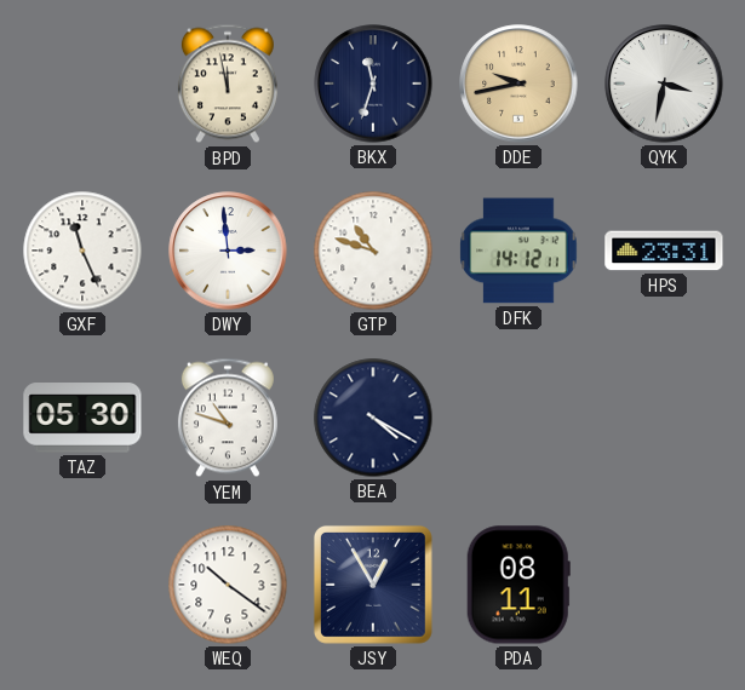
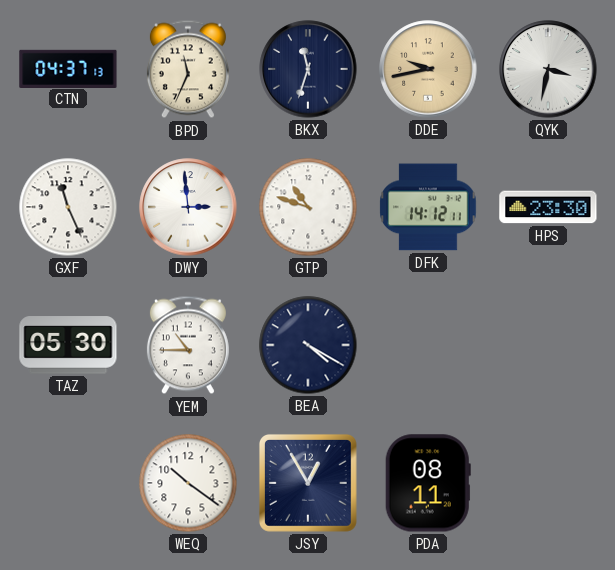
CTN: none -> 04:37
BPD: 11:58 -> 11:34
HPS: 23:31 -> 23:30
YEM: 10:48 -> 10:45
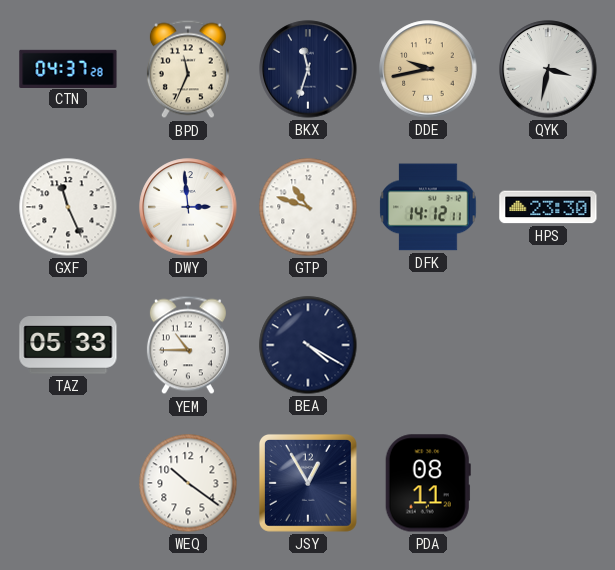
CTN: 04:37:13 -> 04:37:28
TAZ: 05:30 -> 05:33
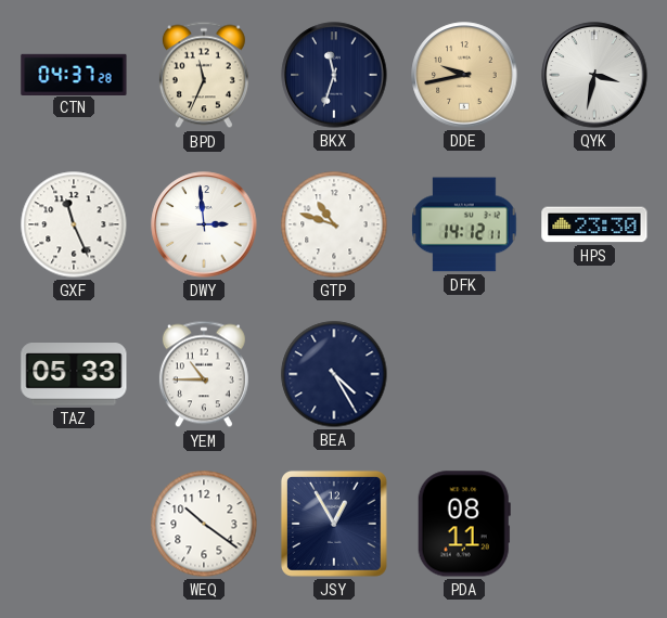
BEA: 4:20 -> 4:25
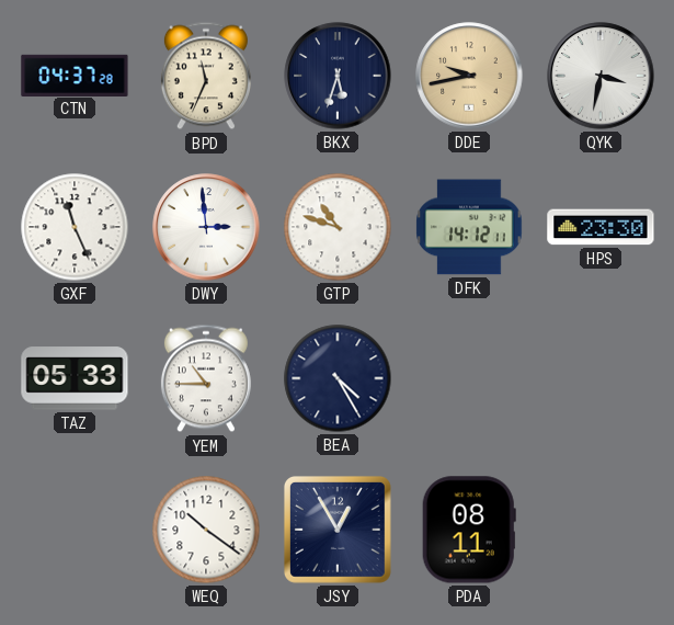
BKX: 11:33 -> 5:33
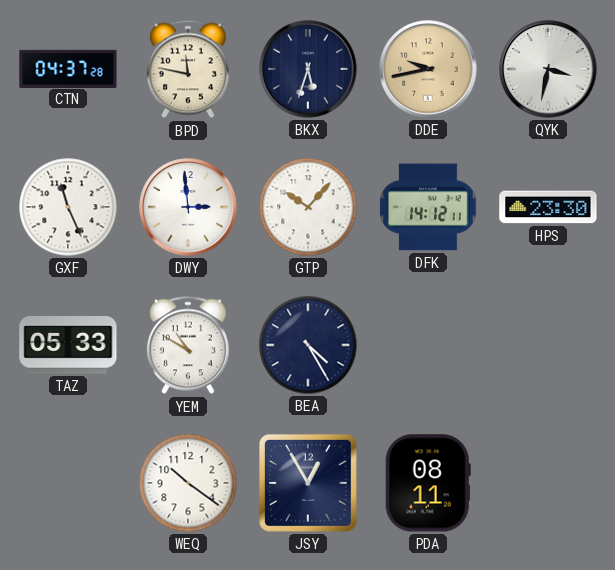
BPD: 11:34 -> 11:47
GTP: 10:48 -> 10:07
YEM: 10:45 -> 10:50
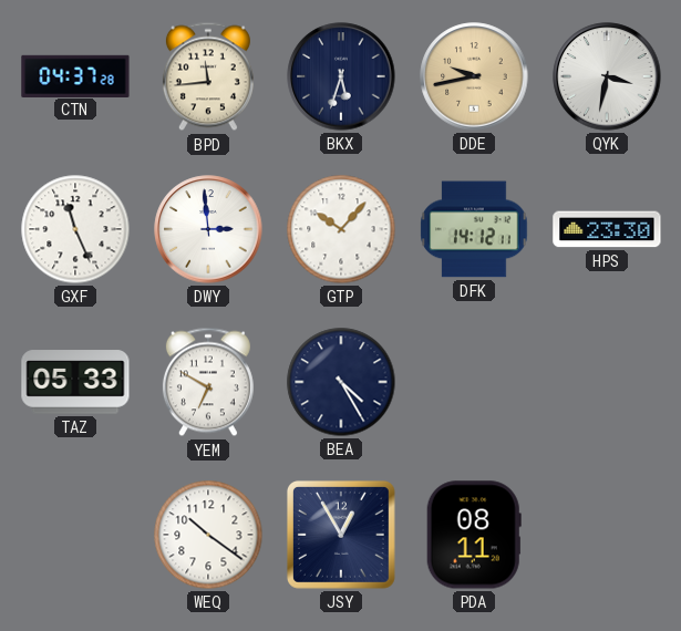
BPD: 11:47 -> 11:44
YEM: 10:50 -> 6:50
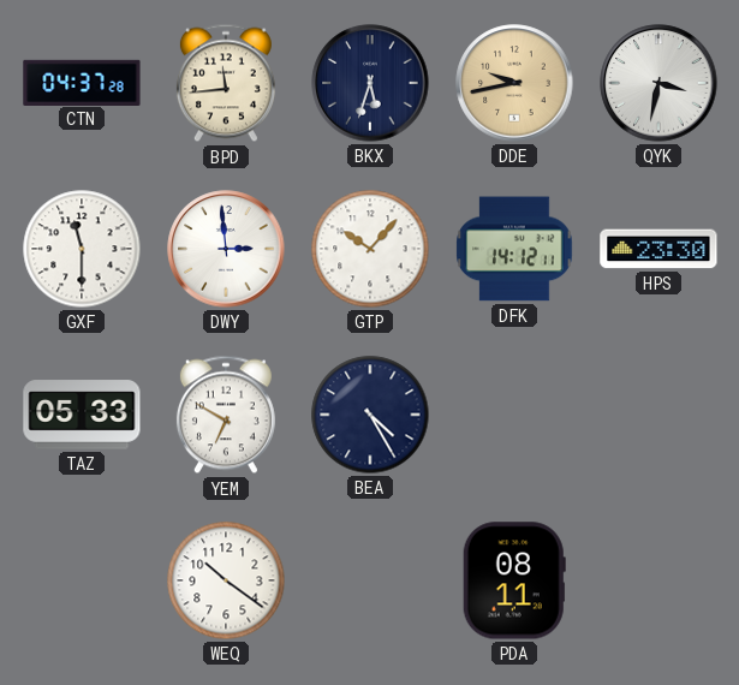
GXF: 11:26 -> 11:30
JSY: 12:55 -> none
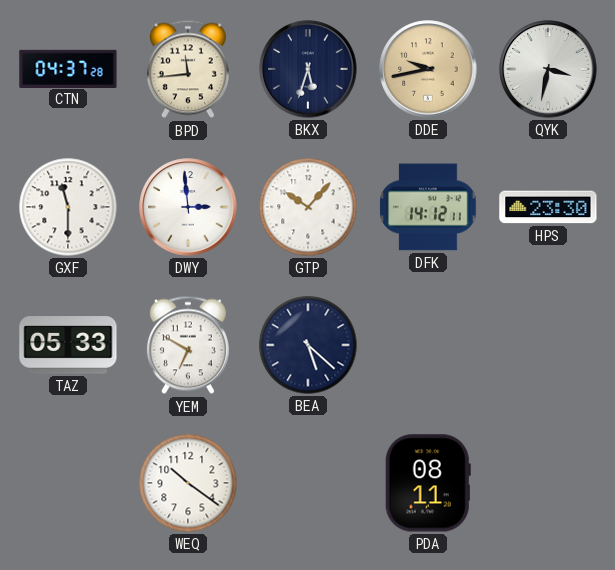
BEA: 4:25 -> 5:22
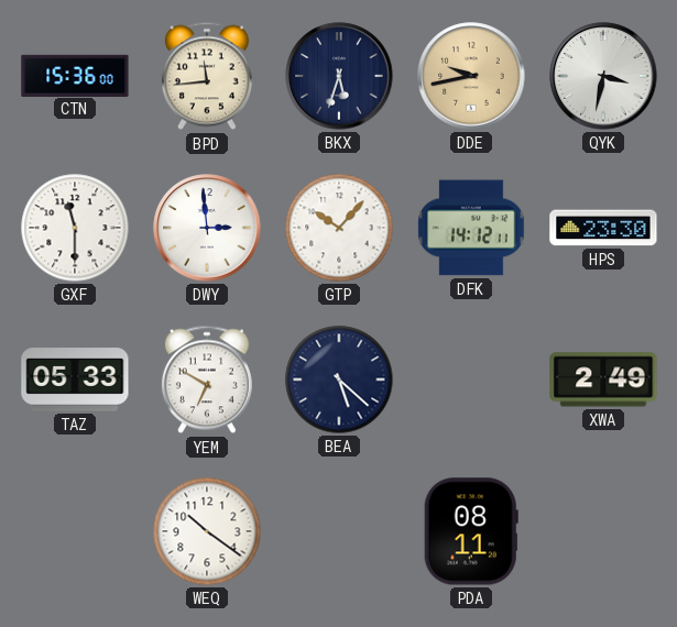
CTN: 04:37 -> 15:36
XWA: none -> 2:49
